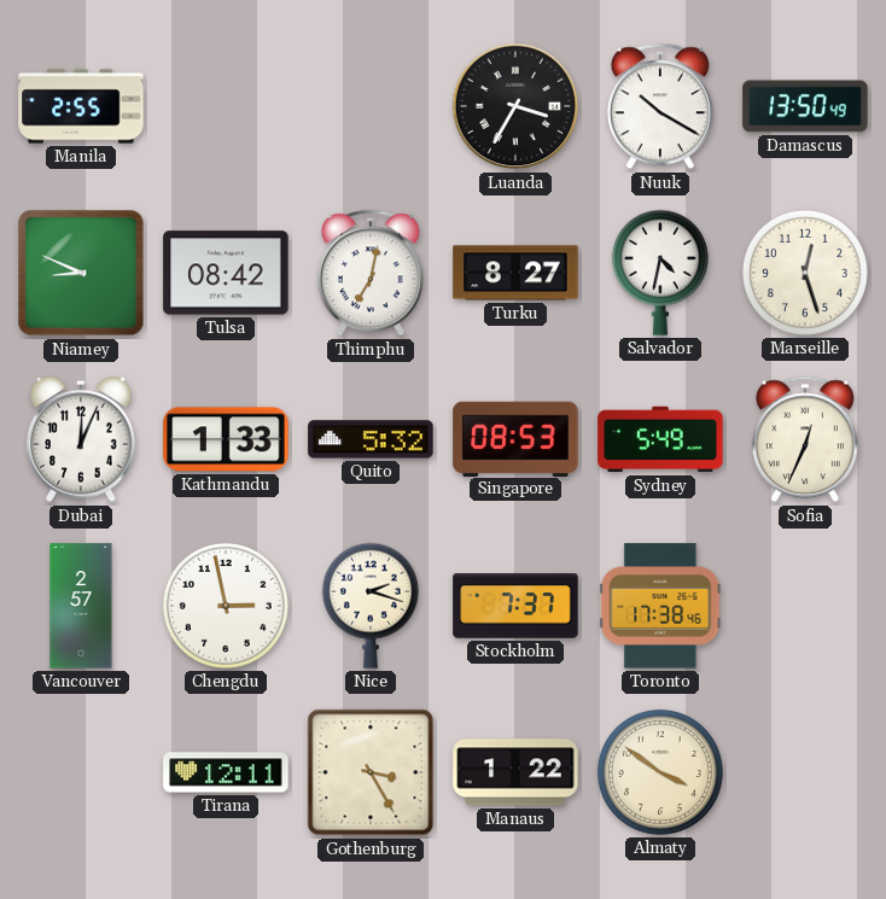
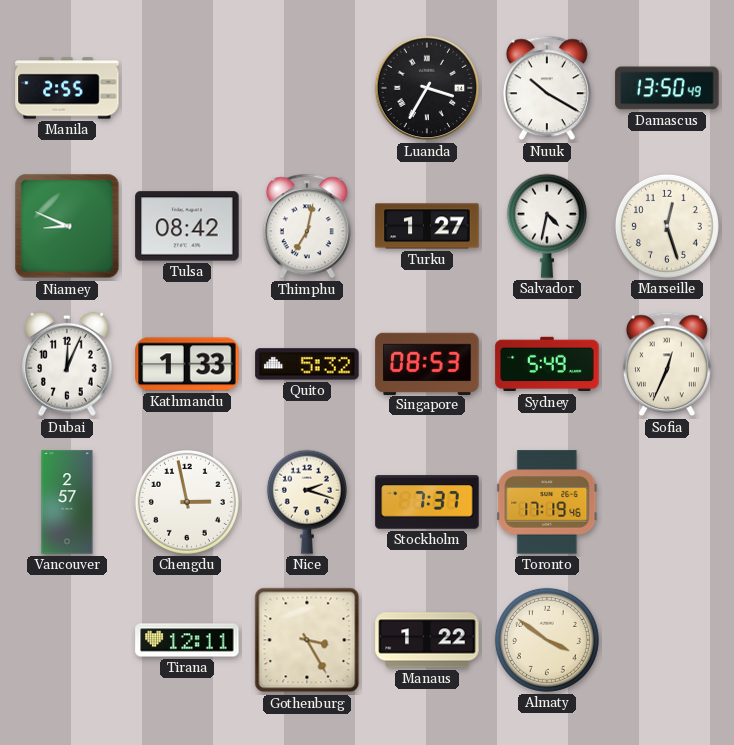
Turku: 8:27 -> 1:27
Toronto: 17:38 -> 17:19
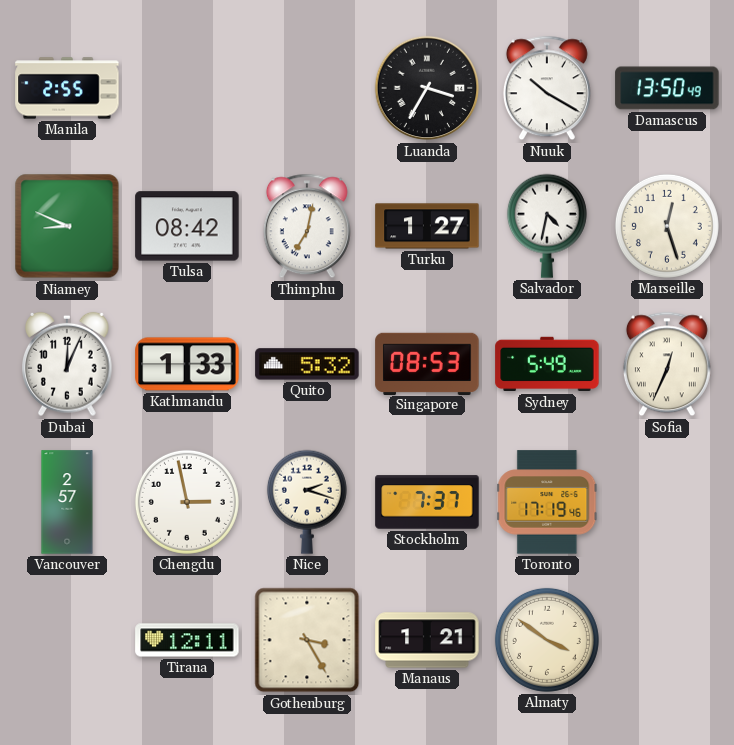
Manaus: 1:22 -> 1:21
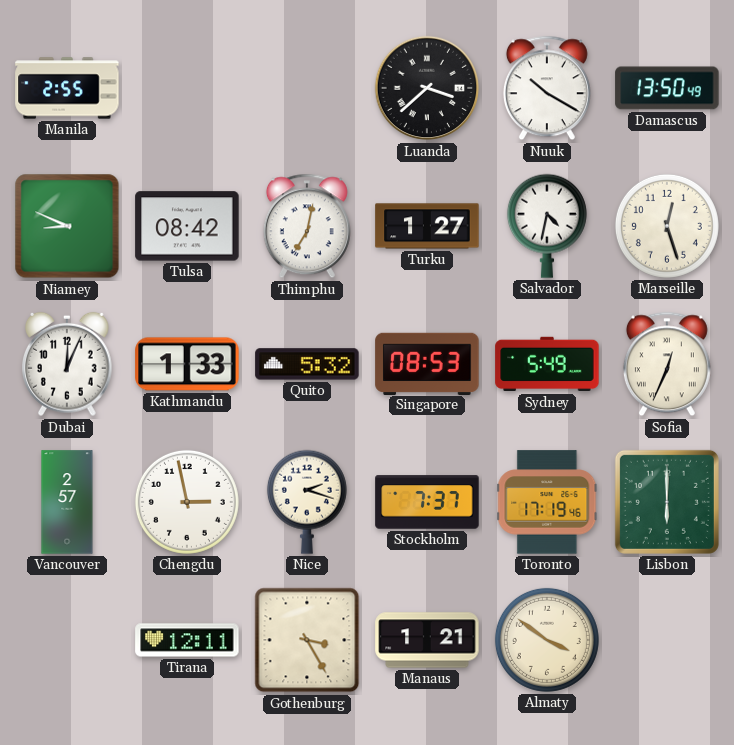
Luanda: 3:35 -> 3:38
Lisbon: none -> 6:00
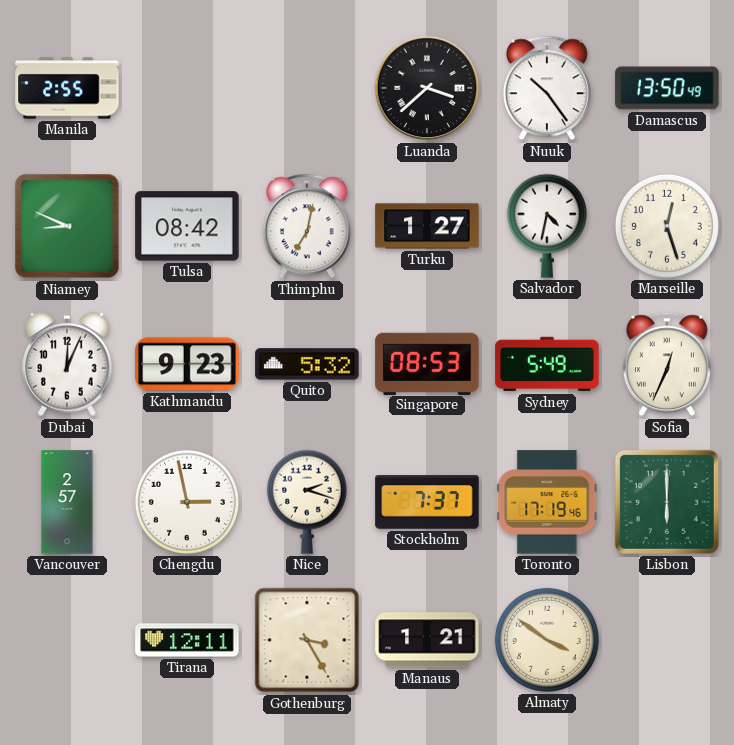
Nuuk: 10:20 -> 10:24
Kathmandu: 1:33 -> 9:23
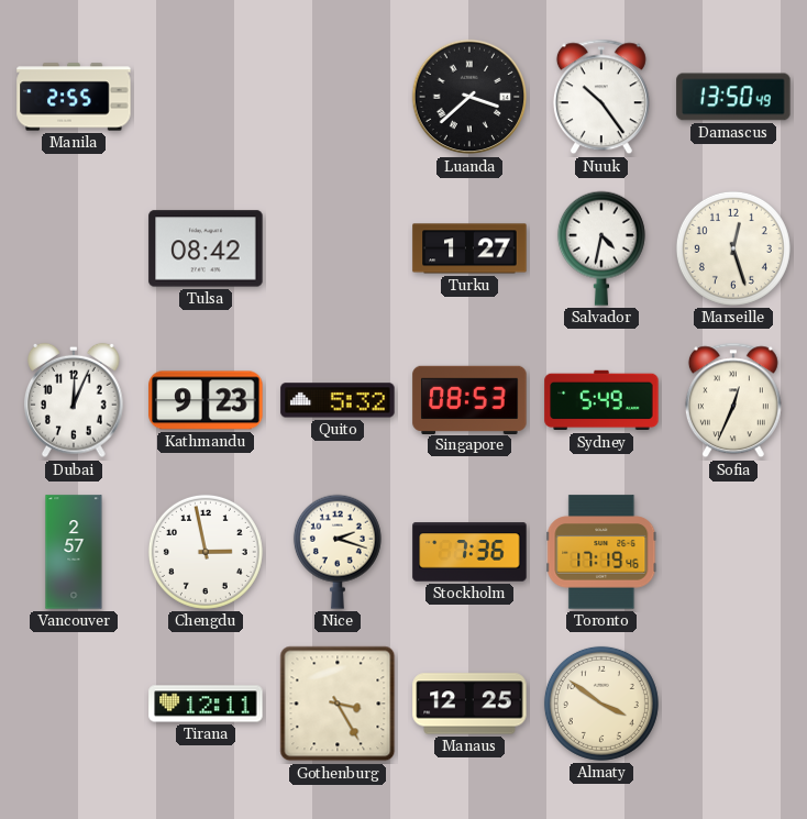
Niamey: 8:49 -> none
Thimphu: 7:02 -> none
Stockholm: 7:37 -> 7:36
Lisbon: 6:00 -> none
Manaus: 1:21 -> 12:25
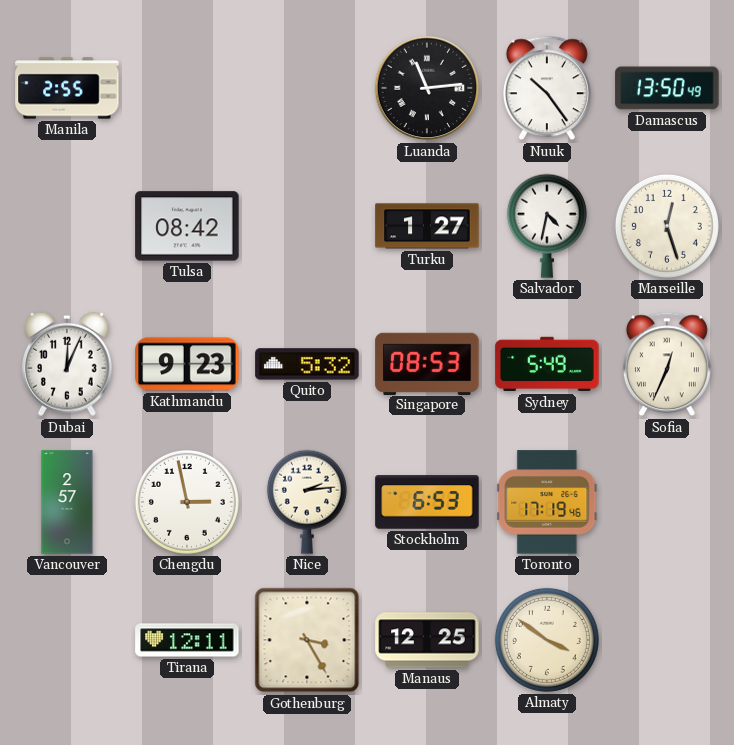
Luanda: 3:38 -> 11:14
Nice: 2:18 -> 2:14
Stockholm: 7:36 -> 6:53
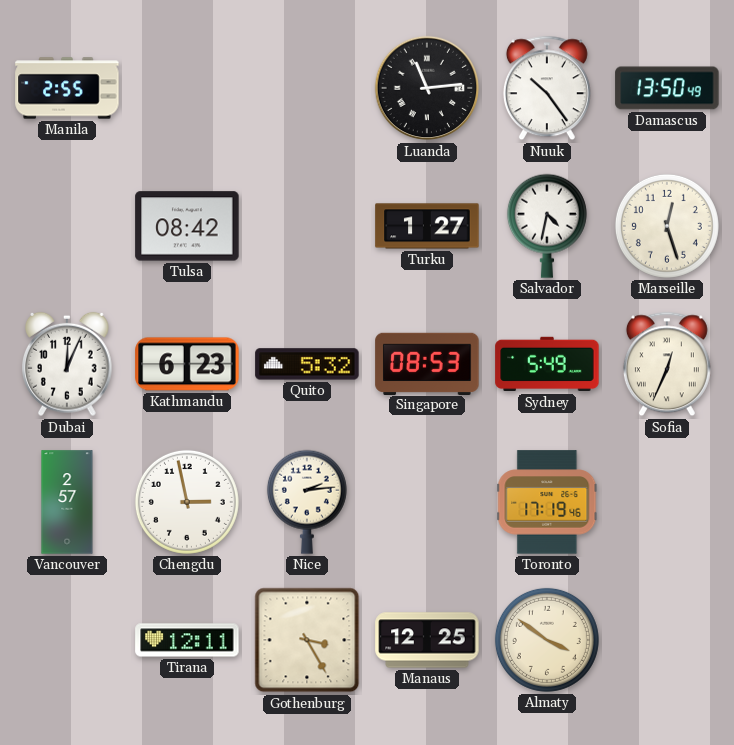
Kathmandu: 9:23 -> 6:23
Stockholm: 6:53 -> none
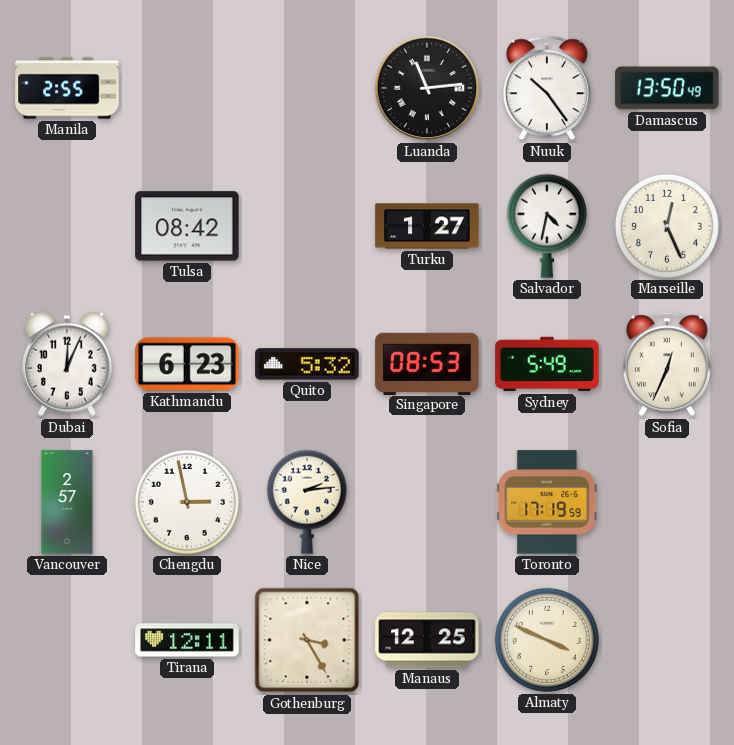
Marseille: 12:27 -> 12:26
Toronto: 17:19:46 -> 17:19:59
Almaty: 3:51 -> 3:49
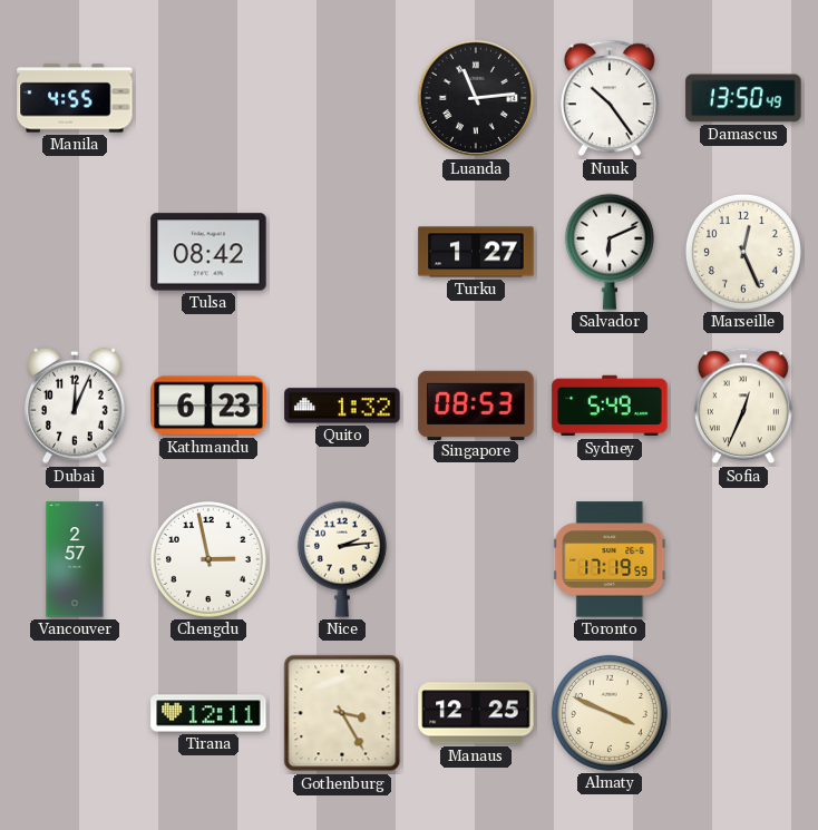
Manila: 2:55 -> 4:55
Salvador: 4:32 -> 6:11
Quito: 5:32 -> 1:32
